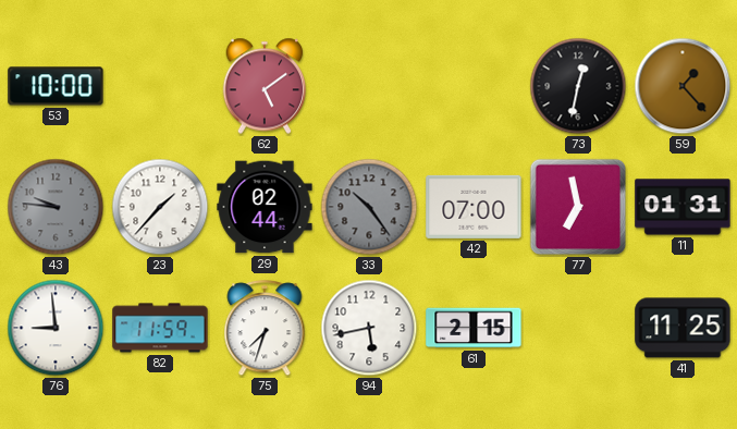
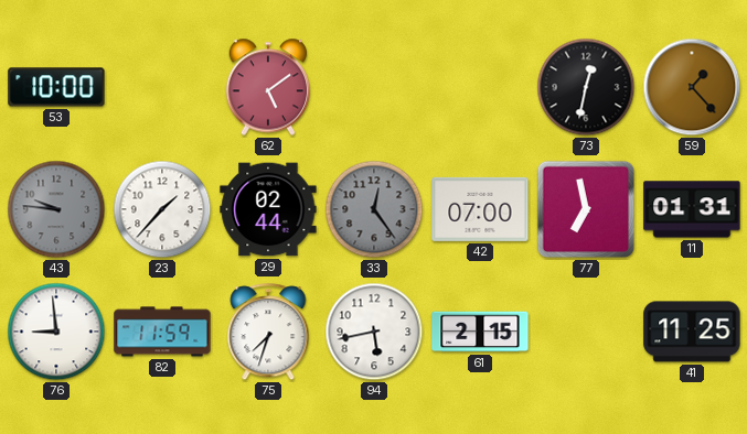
33: 10:24 -> 12:24
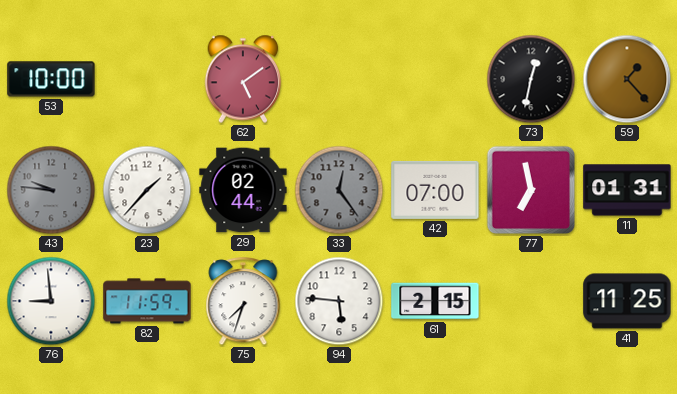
94: 5:43 -> 5:46
